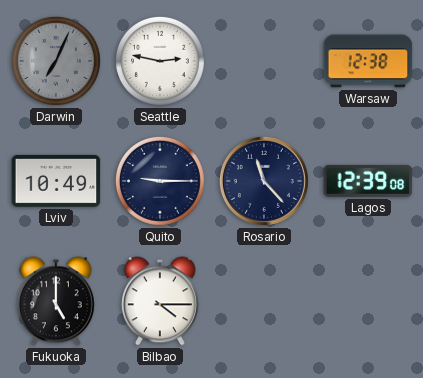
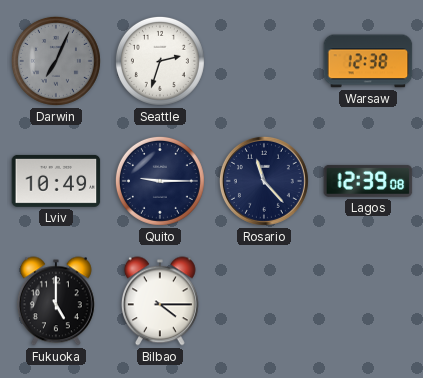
Seattle: 2:47 -> 2:33
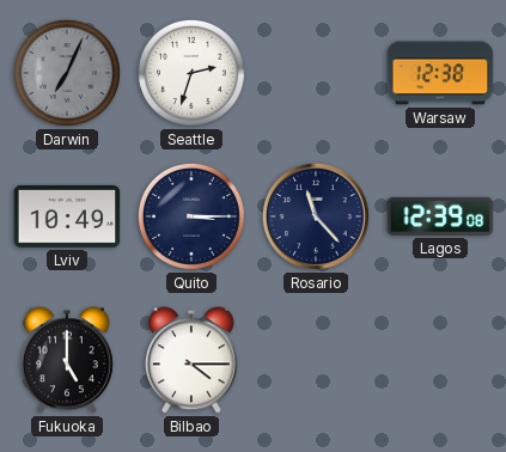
Quito: 9:15 -> 3:15
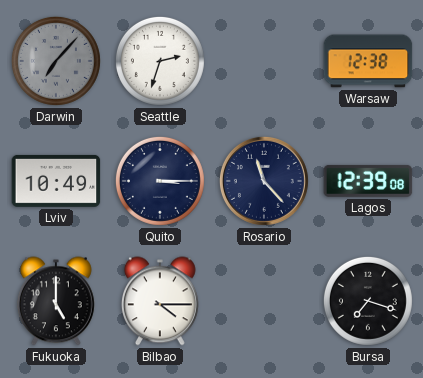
Darwin: 7:04 -> 7:07
Bursa: none -> 7:18
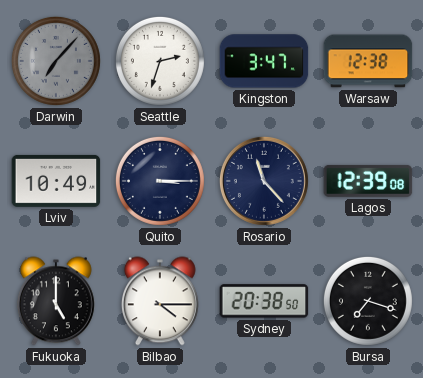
Kingston: none -> 3:47
Sydney: none -> 20:38
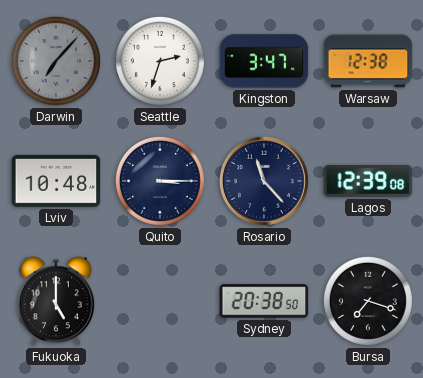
Lviv: 10:49 -> 10:48
Bilbao: 4:15 -> none
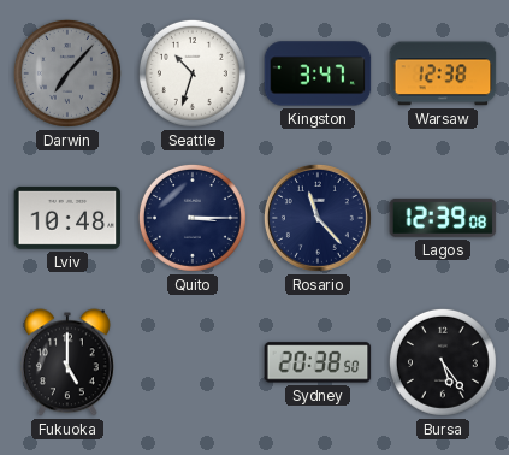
Seattle: 2:33 -> 10:33
Bursa: 7:18 -> 5:24
